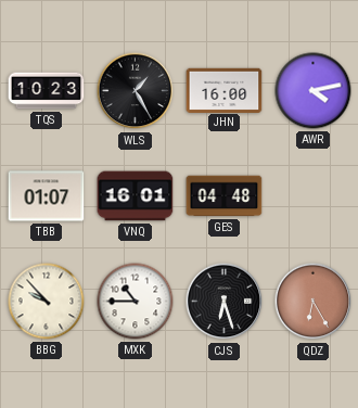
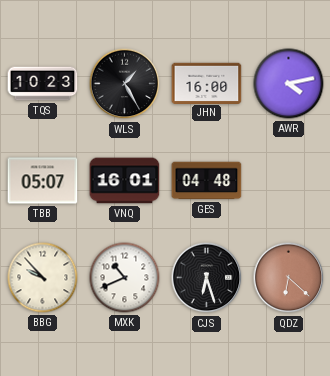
TBB: 01:07 -> 05:07
MXK: 10:45 -> 10:41
QDZ: 6:25 -> 6:22
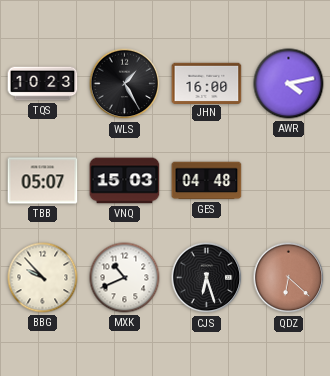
VNQ: 16:01 -> 15:03
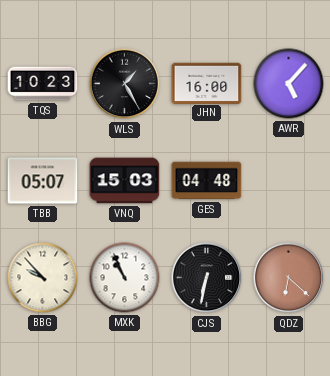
AWR: 4:13 -> 5:07
MXK: 10:41 -> 10:56
CJS: 6:27 -> 6:32
